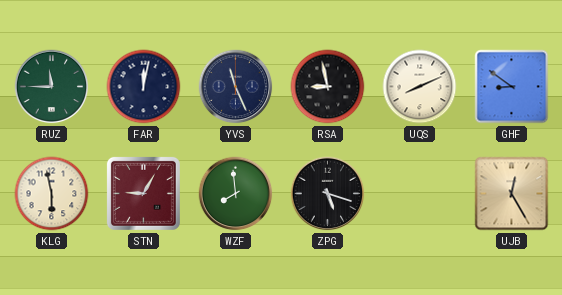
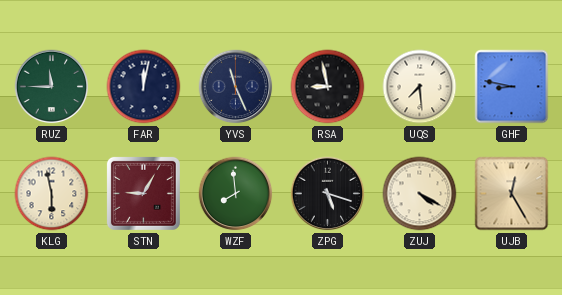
UQS: 8:11 -> 7:29
GHF: 8:51 -> 8:47
ZUJ: none -> 4:20
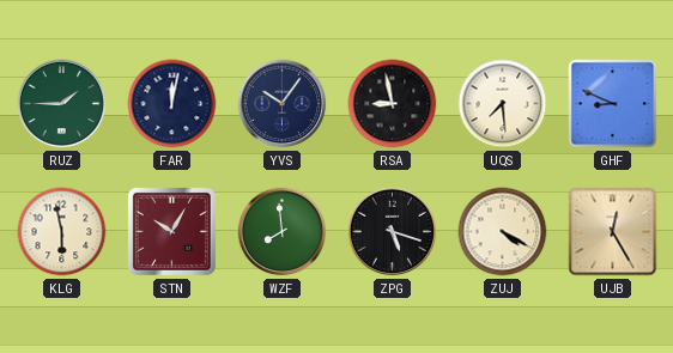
RUZ: 11:45 -> 1:45
YVS: 11:26 -> 10:06
GHF: 8:47 -> 8:49
STN: 9:05 -> 10:05
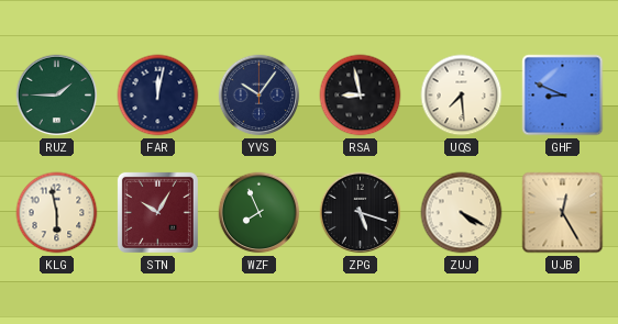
WZF: 7:59 -> 7:56
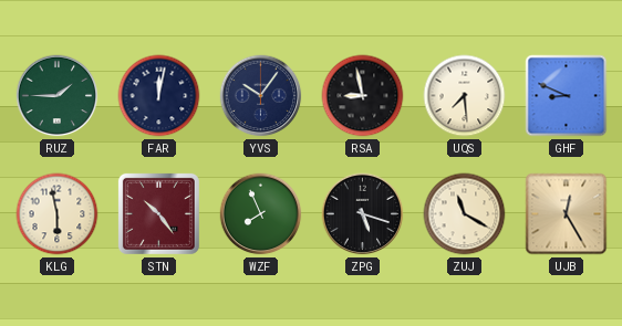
STN: 10:05 -> 10:24
ZUJ: 4:20 -> 11:20
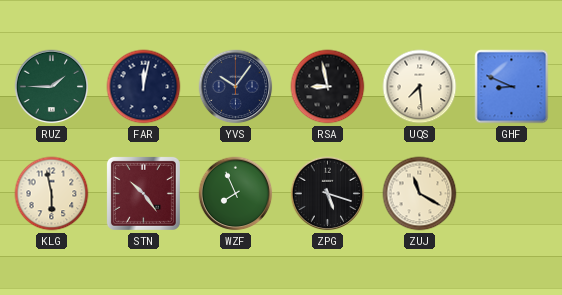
UJB: 12:25 -> none
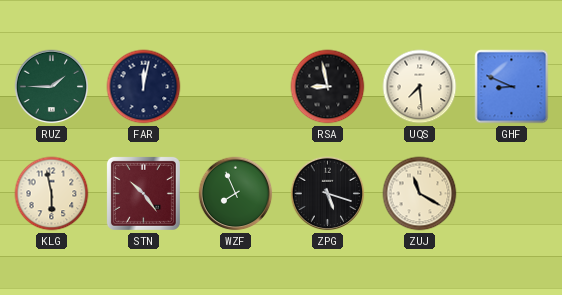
YVS: 10:06 -> none
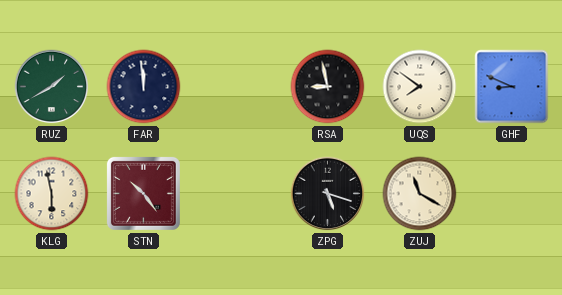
RUZ: 1:45 -> 1:40
FAR: 12:02 -> 11:59
UQS: 7:29 -> 7:51
WZF: 7:56 -> none
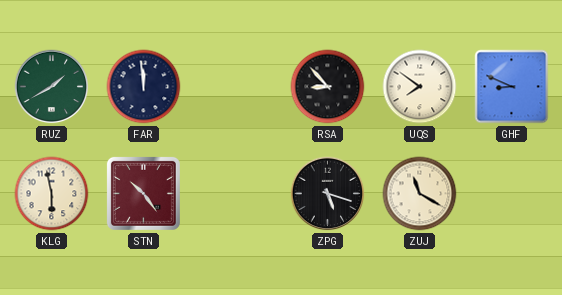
RSA: 8:58 -> 8:53
